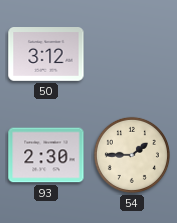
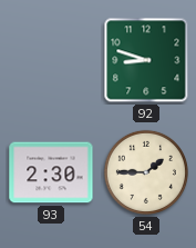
50: 3:12 -> none
92: none -> 8:48
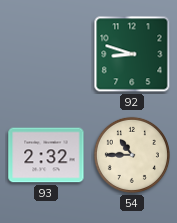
93: 2:30 -> 2:32
54: 1:45 -> 10:45
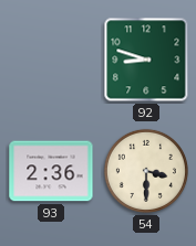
93: 2:32 -> 2:36
54: 10:45 -> 3:30
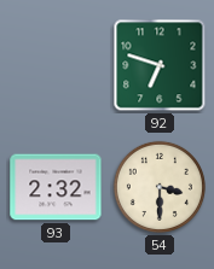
92: 8:48 -> 6:48
93: 2:36 -> 2:32
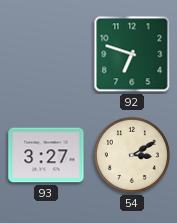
93: 2:32 -> 3:27
54: 3:30 -> 3:10
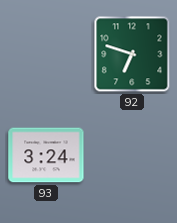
93: 3:27 -> 3:24
54: 3:10 -> none
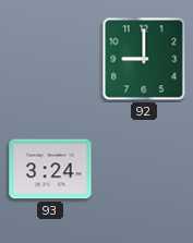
92: 6:48 -> 9:00
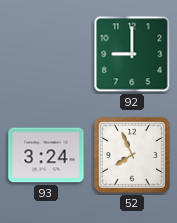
52: none -> 7:56
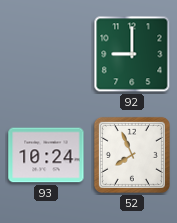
93: 3:24 -> 10:24
